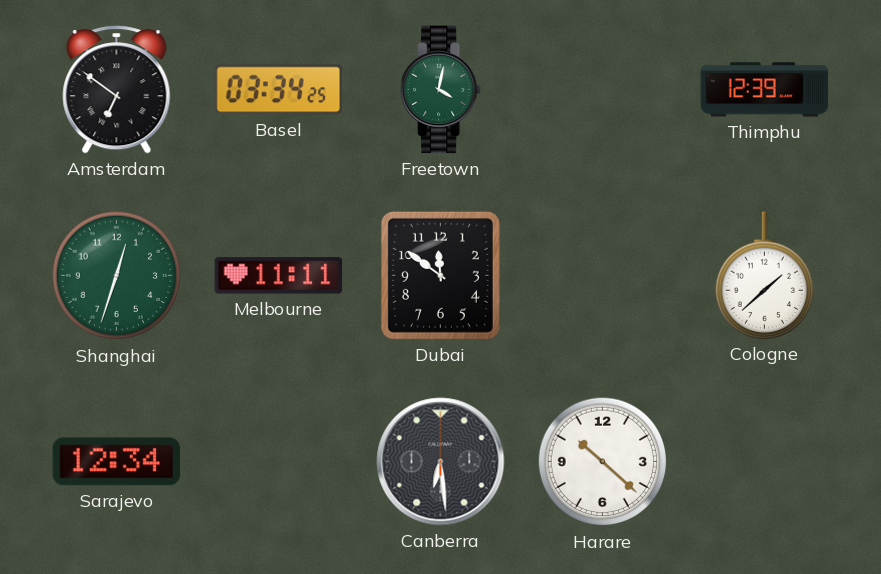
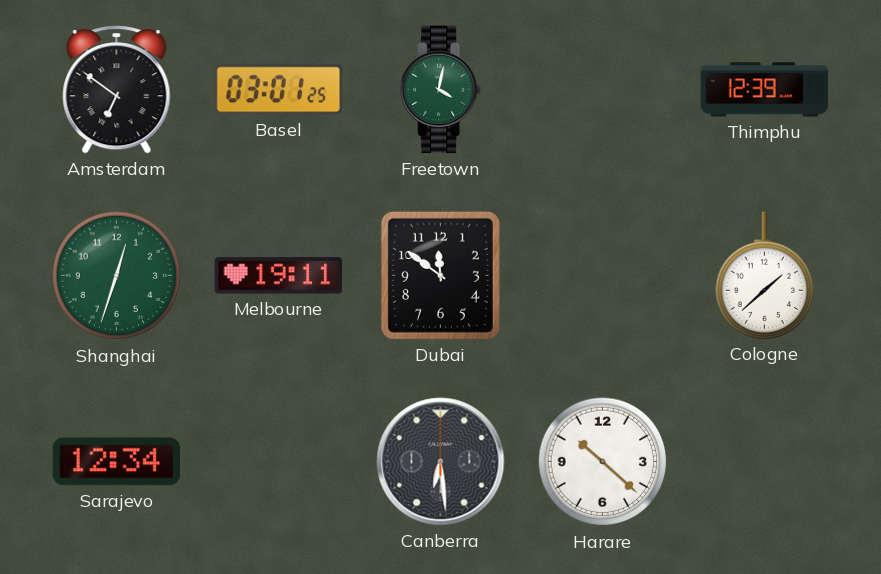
Basel: 03:34 -> 03:01
Melbourne: 11:11 -> 19:11
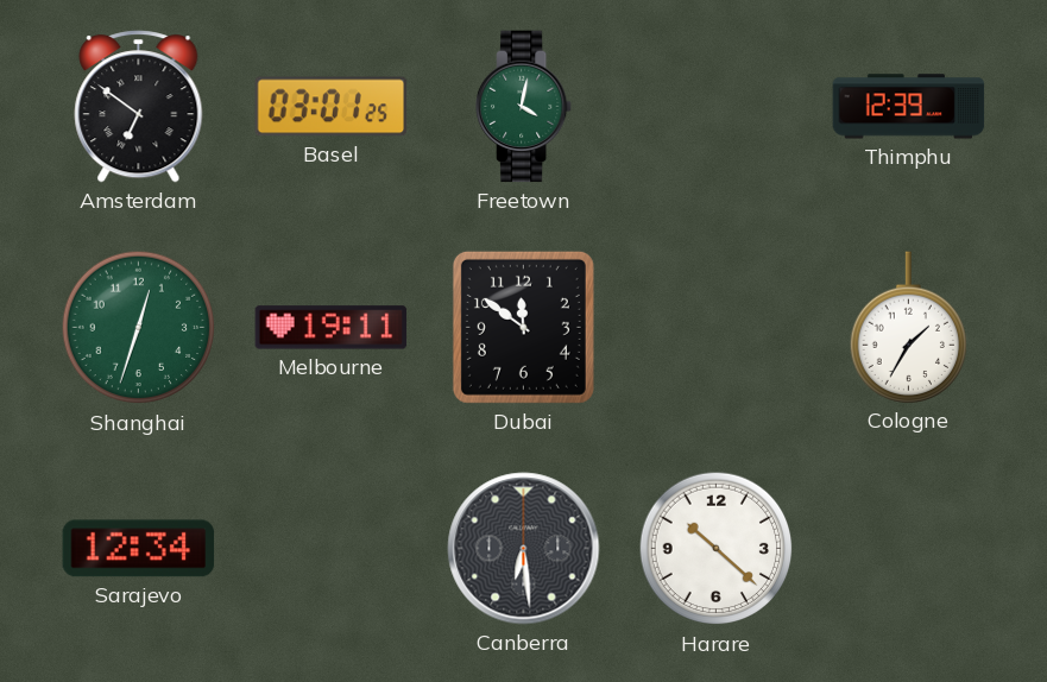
Cologne: 1:38 -> 1:35
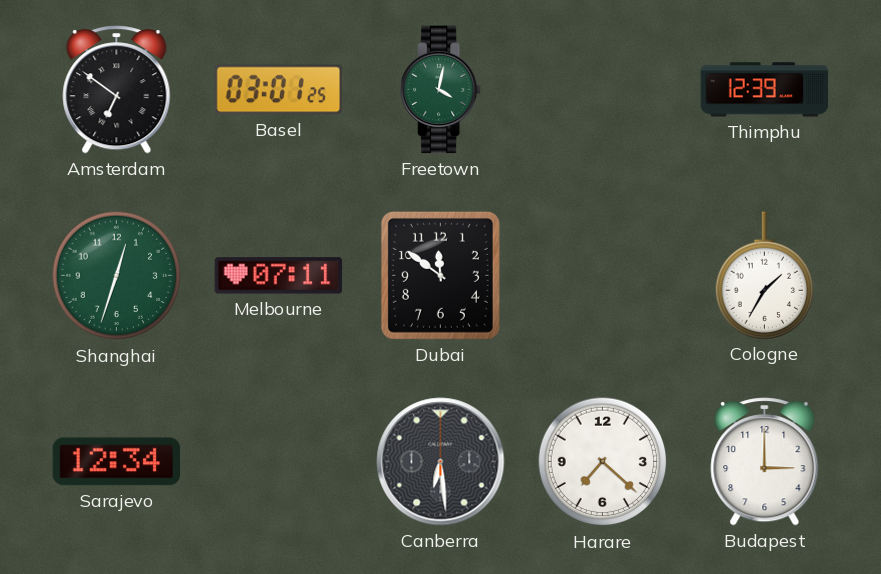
Melbourne: 19:11 -> 07:11
Harare: 10:22 -> 7:22
Budapest: none -> 3:00
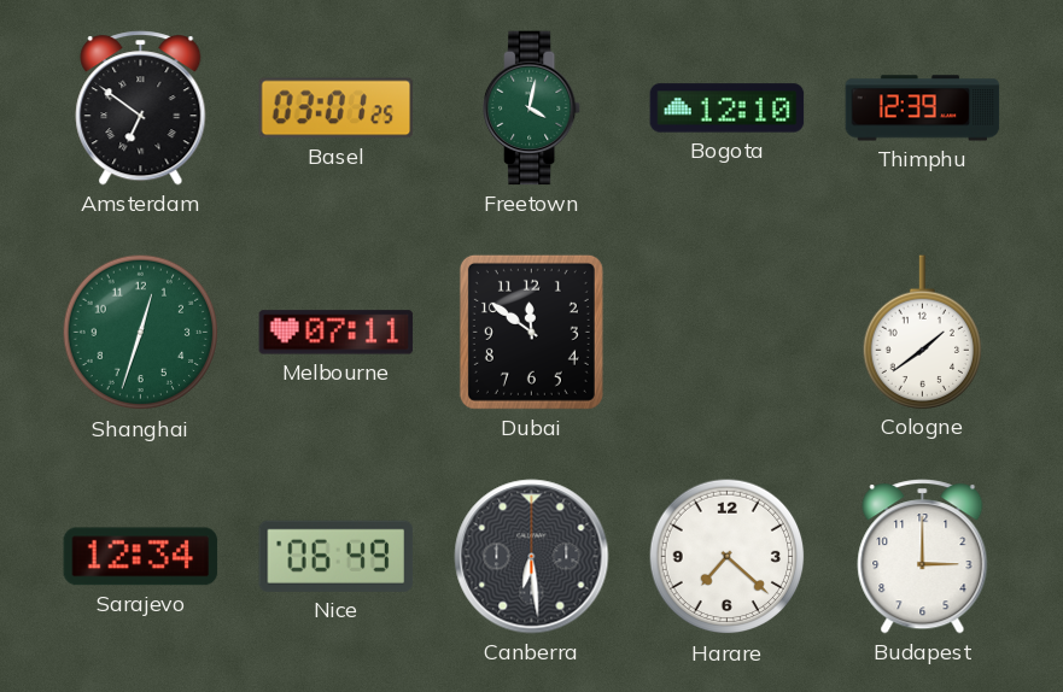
Bogota: none -> 12:10
Cologne: 1:35 -> 1:39
Nice: none -> 06:49
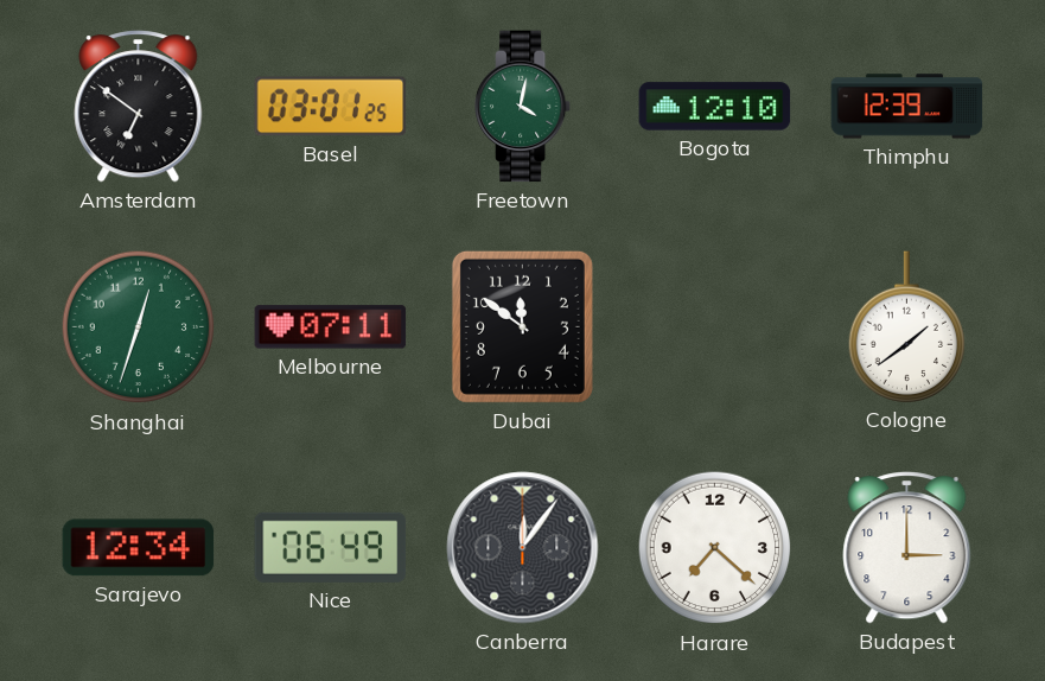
Canberra: 6:29 -> 12:06
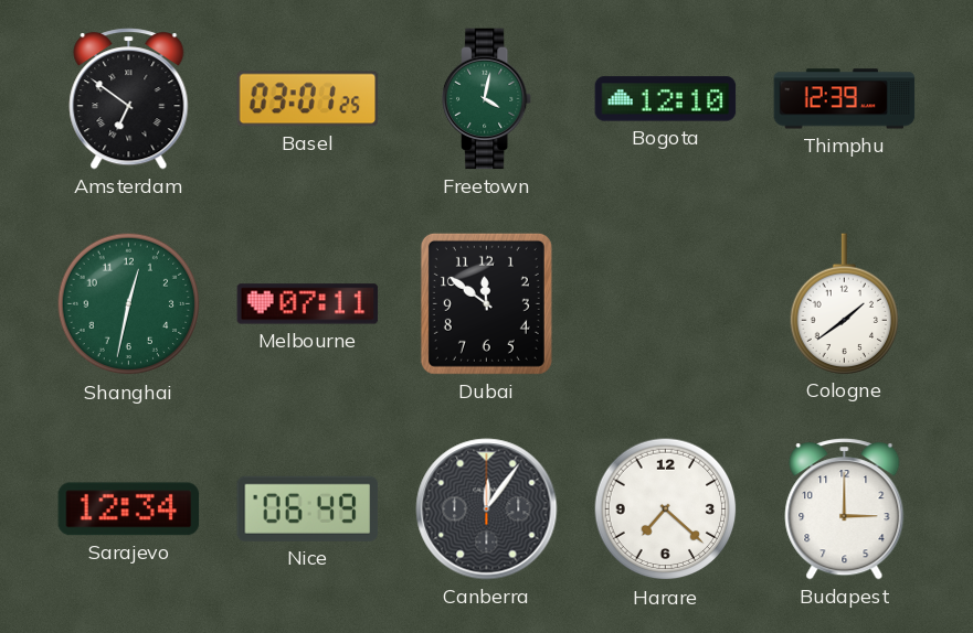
Shanghai: 12:33 -> 12:32
